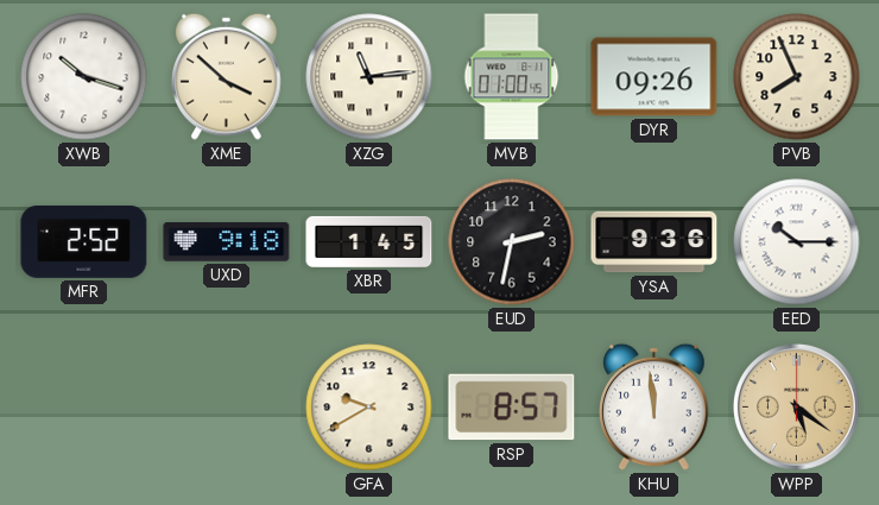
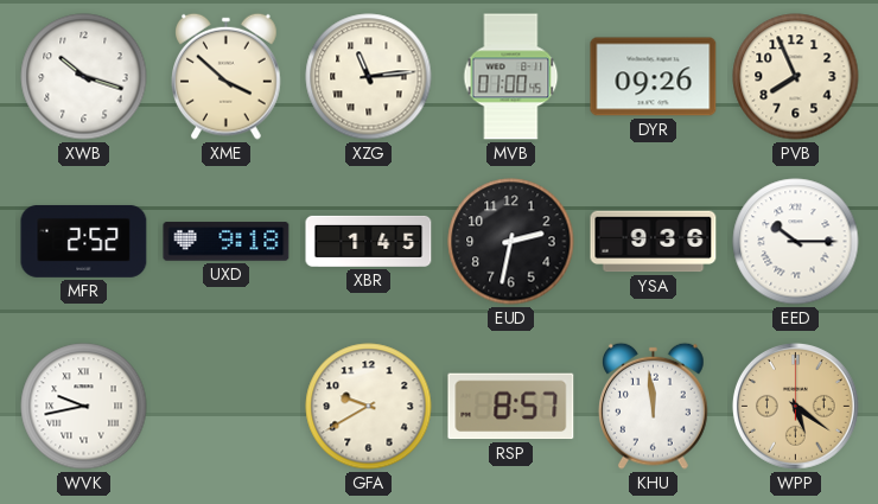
WVK: none -> 9:43
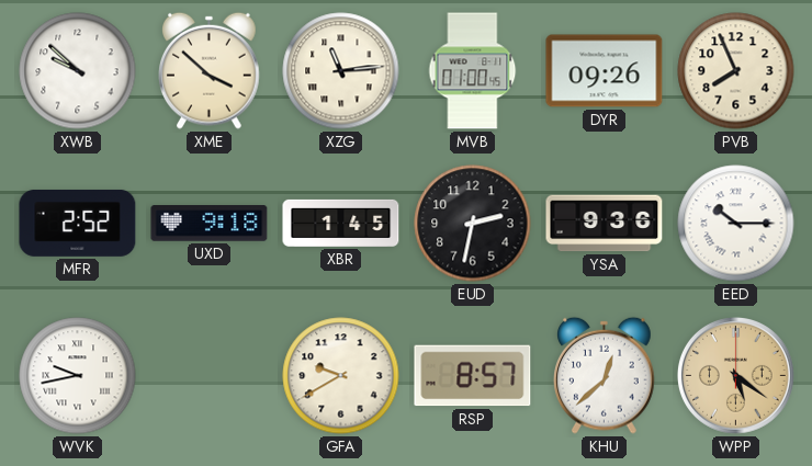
XWB: 10:18 -> 9:52
KHU: 11:59 -> 12:38
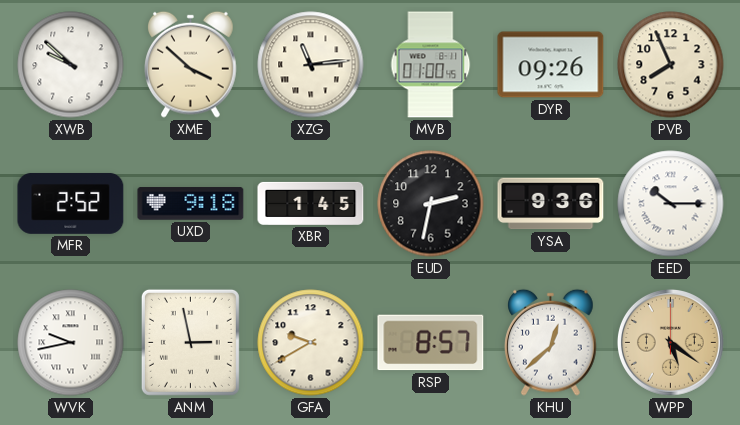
ANM: none -> 2:58
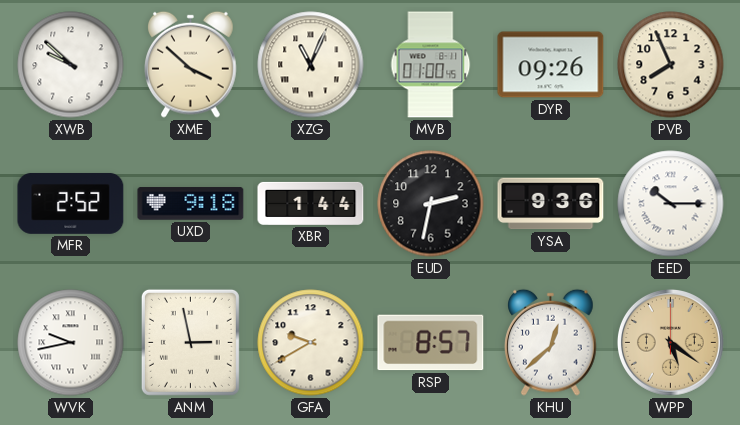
XZG: 11:14 -> 11:04
XBR: 1:45 -> 1:44
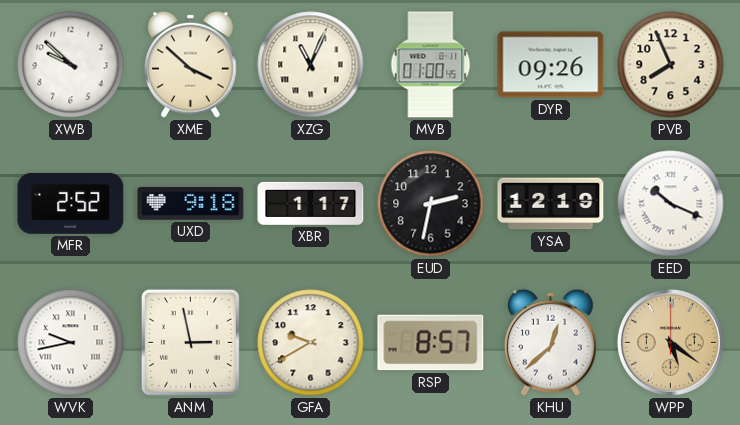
XBR: 1:44 -> 1:17
YSA: 9:36 -> 12:19
EED: 10:15 -> 10:19
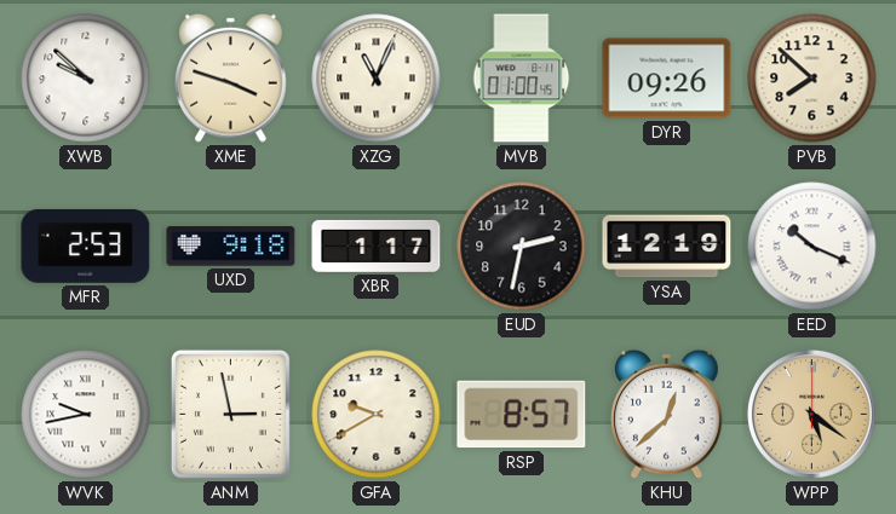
XME: 3:52 -> 3:48
PVB: 7:56 -> 7:52
MFR: 2:52 -> 2:53
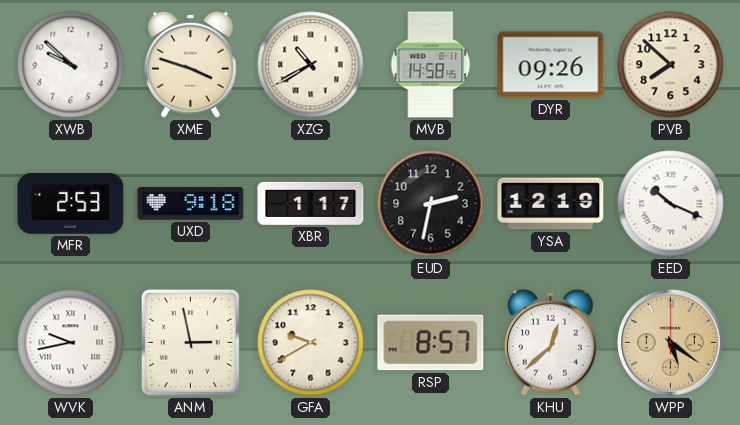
XZG: 11:04 -> 10:40
MVB: 01:00 -> 14:58
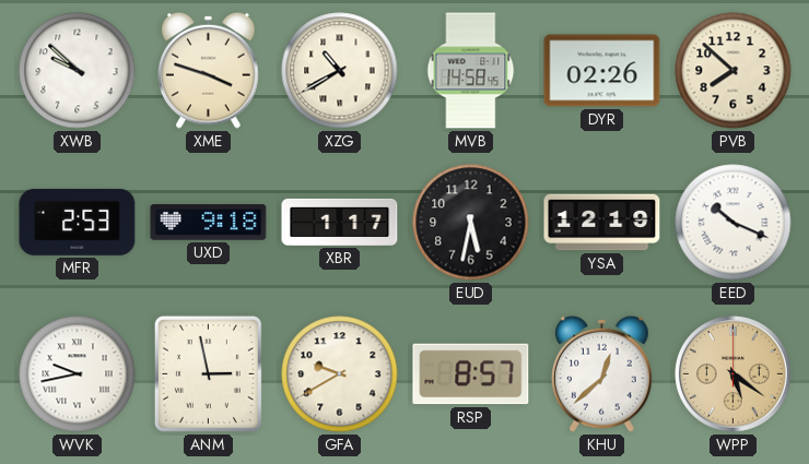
DYR: 09:26 -> 02:26
EUD: 2:32 -> 5:32
